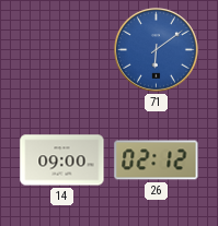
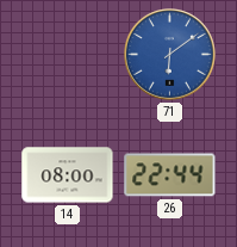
14: 09:00 -> 08:00
26: 02:12 -> 22:44
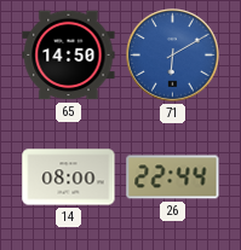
65: none -> 14:50
71: 6:09 -> 6:10
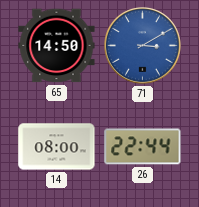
71: 6:10 -> 3:10
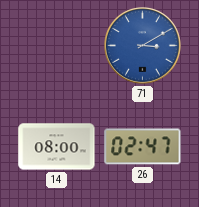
65: 14:50 -> none
26: 22:44 -> 02:47
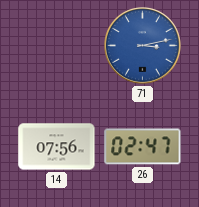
71: 3:10 -> 3:13
14: 08:00 -> 07:56
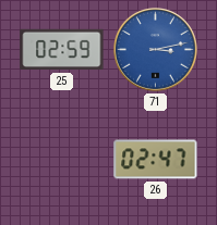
25: none -> 02:59
14: 07:56 -> none
